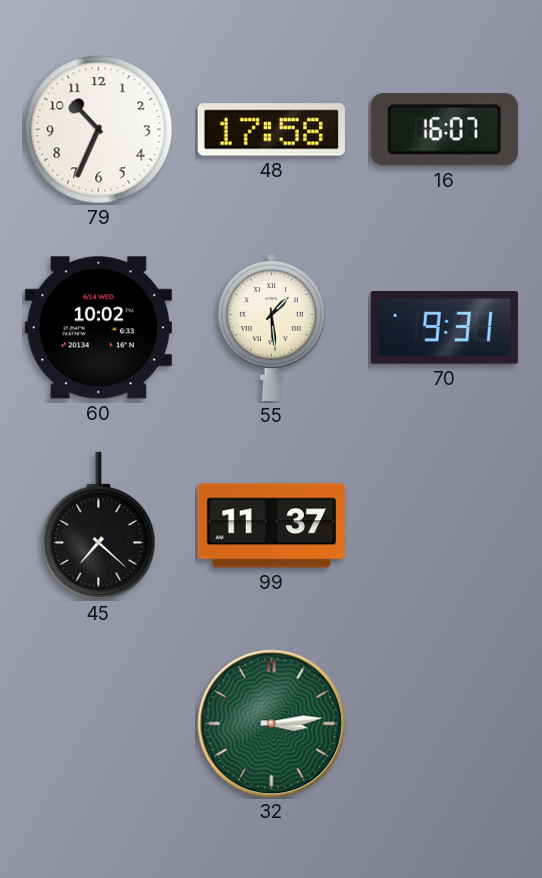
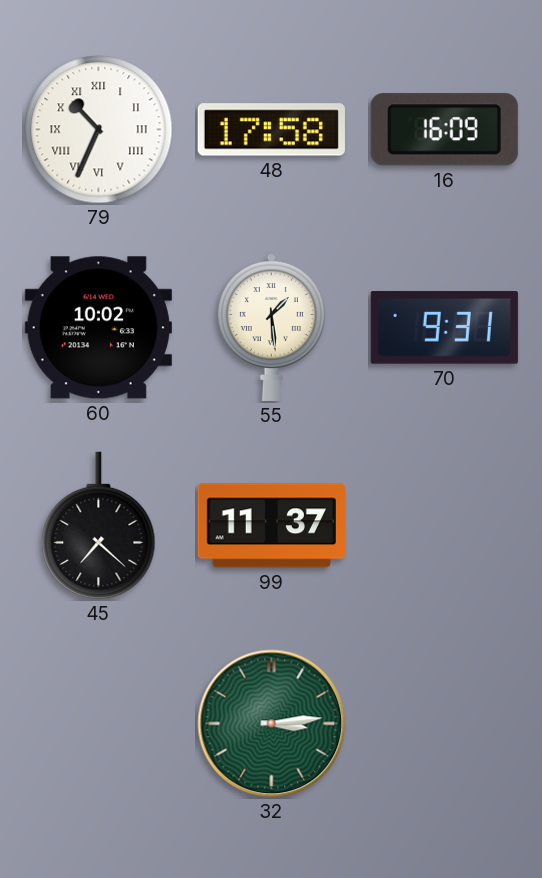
79 numerals: Arabic -> Roman
16: 16:07 -> 16:09
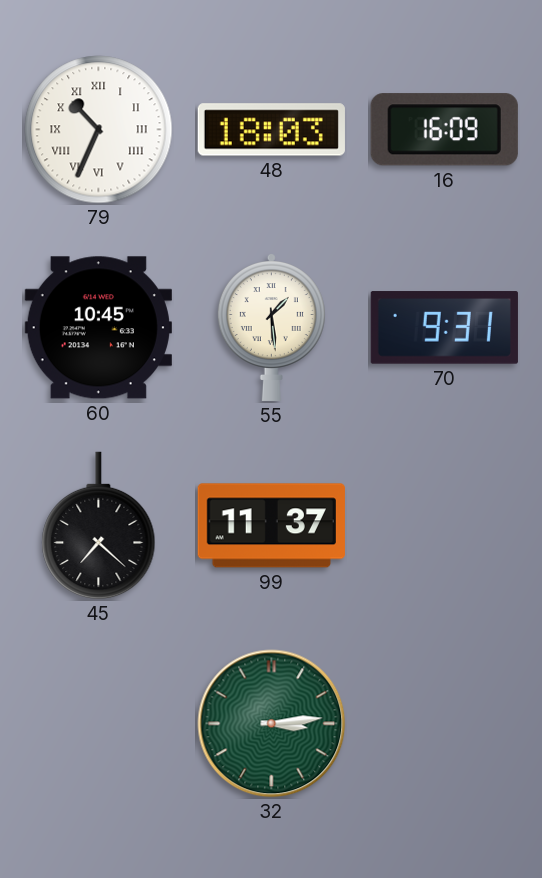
48: 17:58 -> 18:03
60: 10:02 -> 10:45
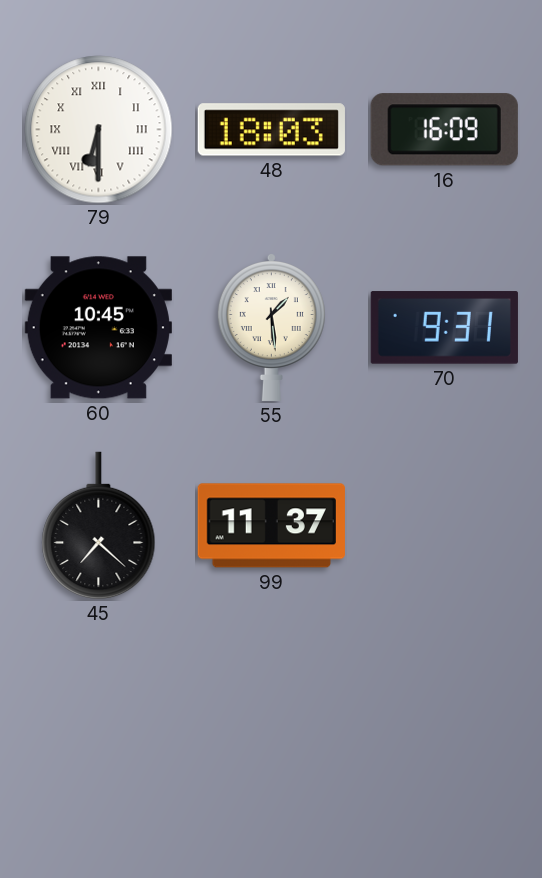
79: 10:34 -> 6:30
32: 3:14 -> none
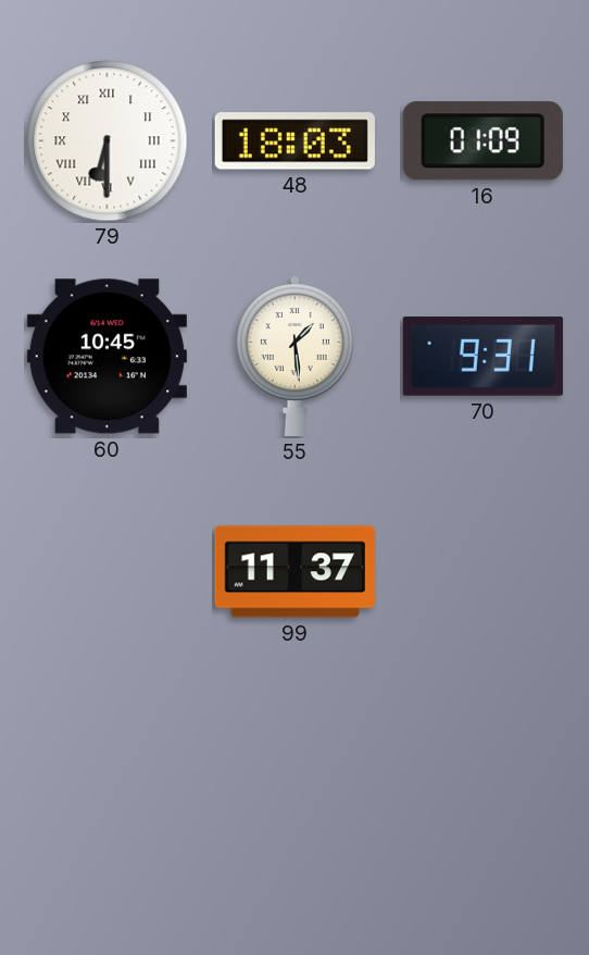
16: 16:09 -> 01:09
45: 7:22 -> none
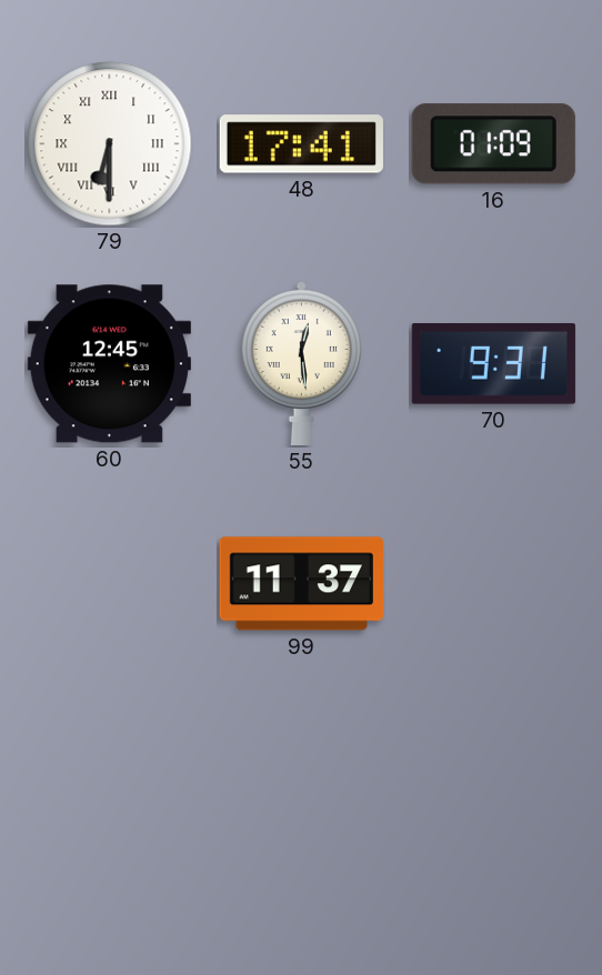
48: 18:03 -> 17:41
60: 10:45 -> 12:45
55: 1:29 -> 12:29
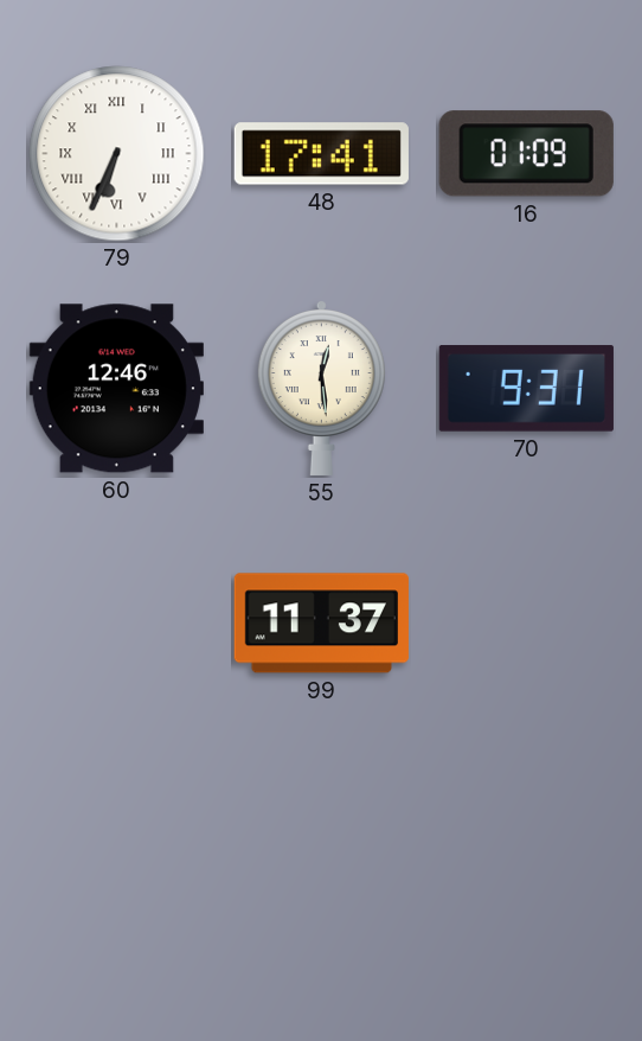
79: 6:30 -> 6:34
60: 12:45 -> 12:46
